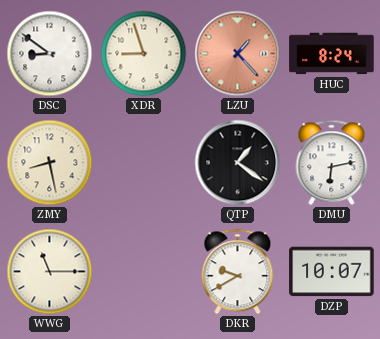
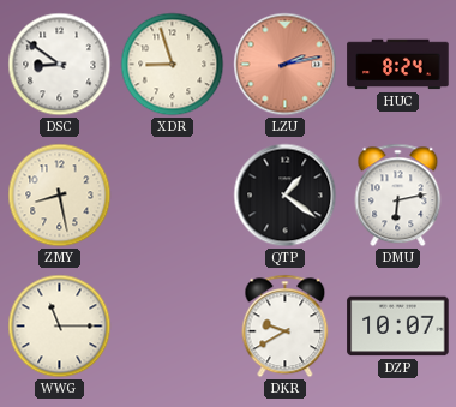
LZU: 1:23 -> 2:13
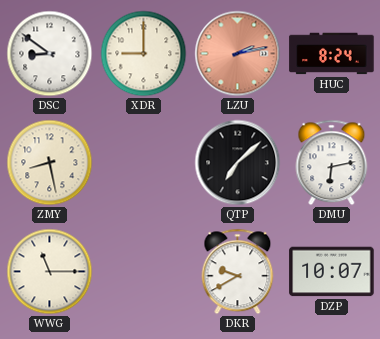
XDR: 8:57 -> 9:00
QTP: 1:21 -> 7:08
